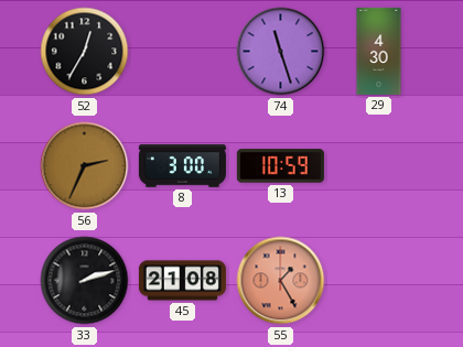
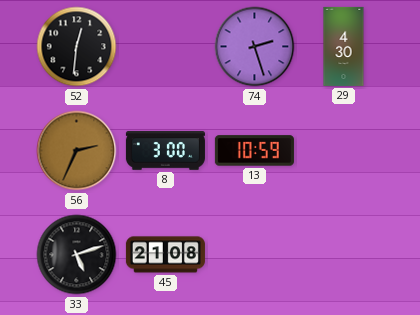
52: 12:35 -> 12:31
74: 11:27 -> 2:27
33: 2:12 -> 5:12
55: 1:25 -> none
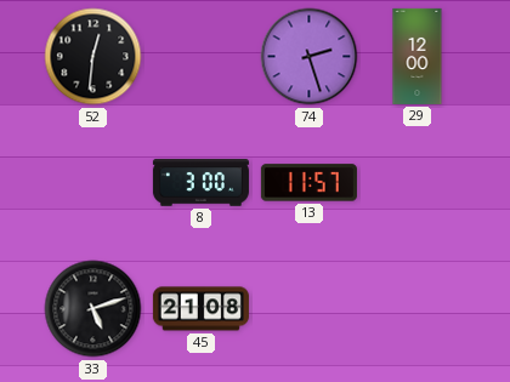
29: 4:30 -> 12:00
56: 2:34 -> none
13: 10:59 -> 11:57
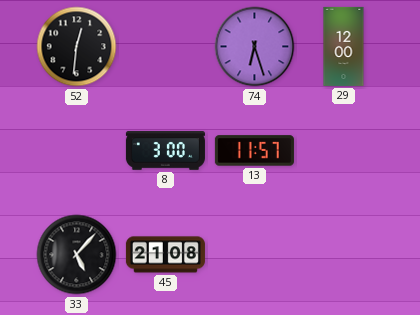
74: 2:27 -> 6:27
33: 5:12 -> 5:07
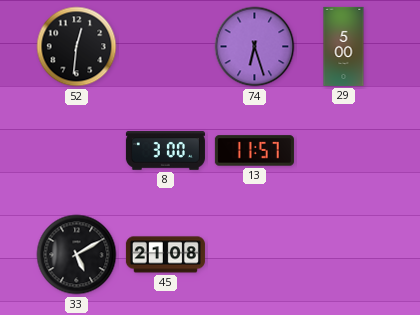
29: 12:00 -> 5:00
33: 5:07 -> 5:10
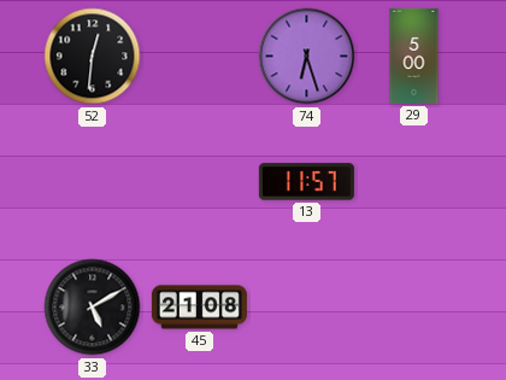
8: 3:00 -> none
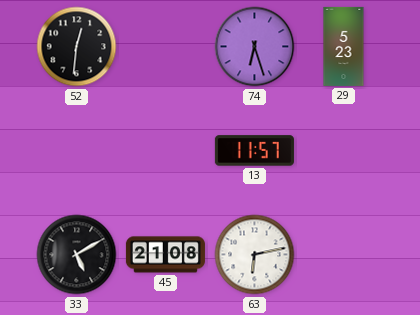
29: 5:00 -> 5:23
63: none -> 6:13
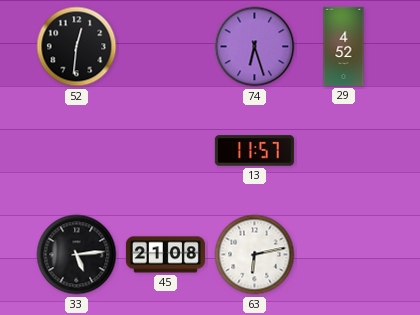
29: 5:23 -> 4:52
33: 5:10 -> 5:14
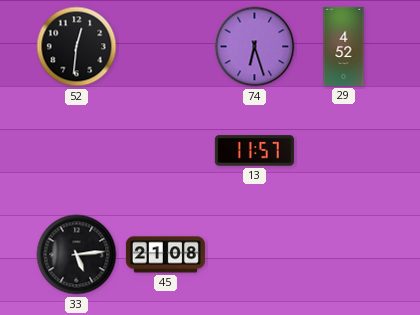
63: 6:13 -> none
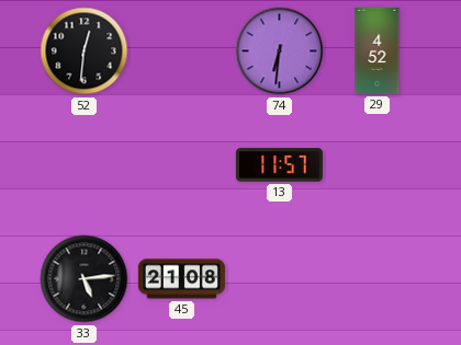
74: 6:27 -> 6:31
